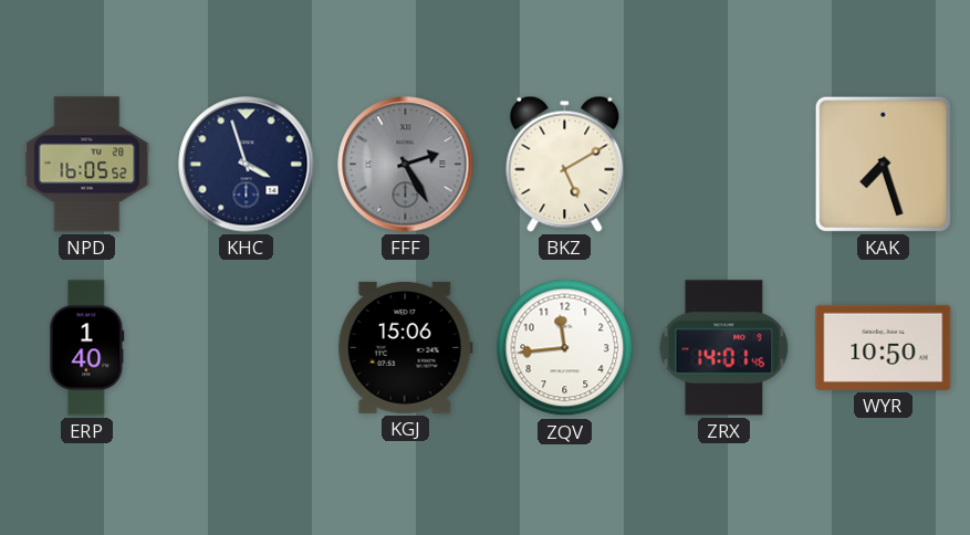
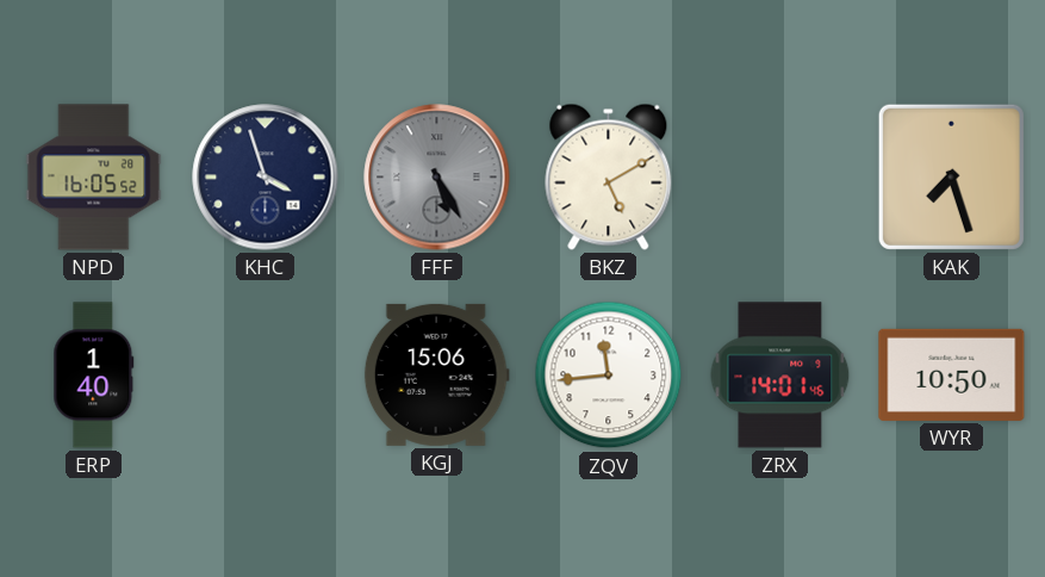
FFF: 2:25 -> 5:25
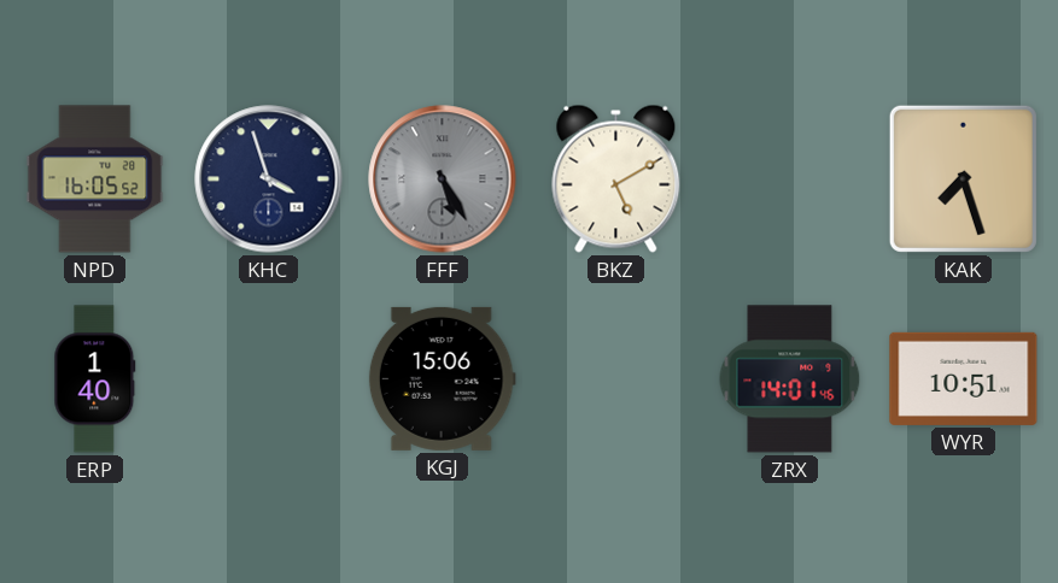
ZQV: 11:44 -> none
WYR: 10:50 -> 10:51
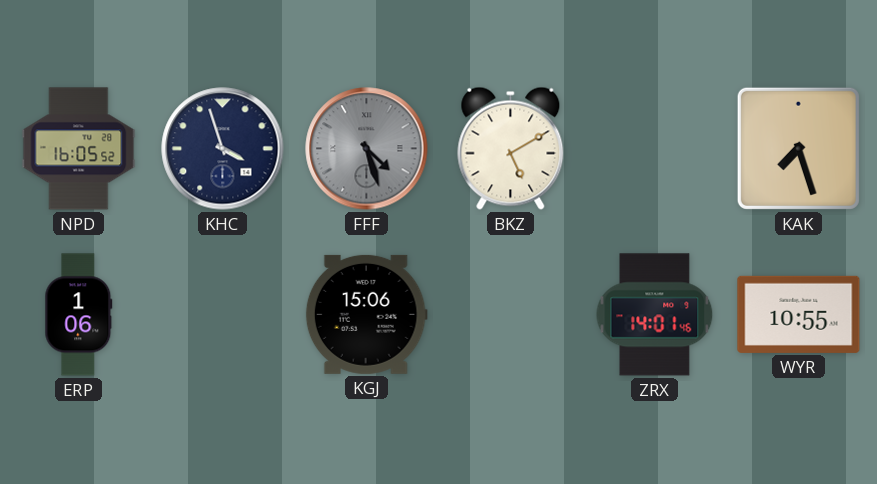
FFF: 5:25 -> 4:27
ERP: 1:40 -> 1:06
WYR: 10:51 -> 10:55
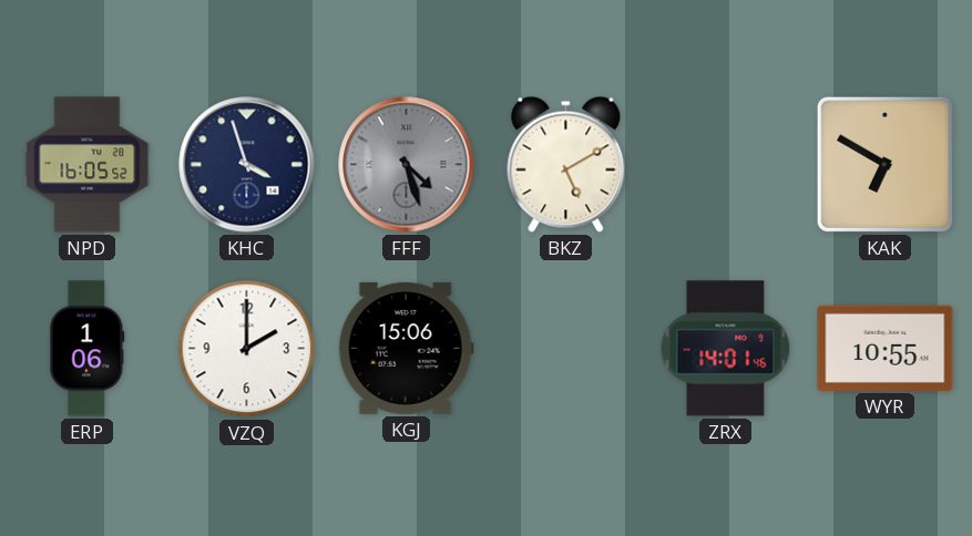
KAK: 7:27 -> 6:50
VZQ: none -> 2:00
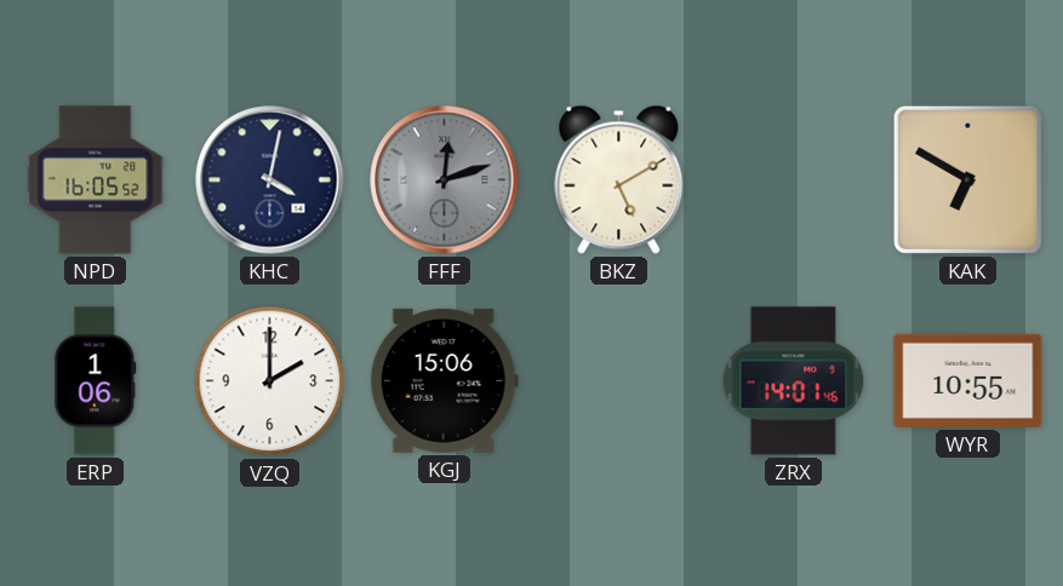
KHC: 3:57 -> 4:02
FFF: 4:27 -> 12:12
